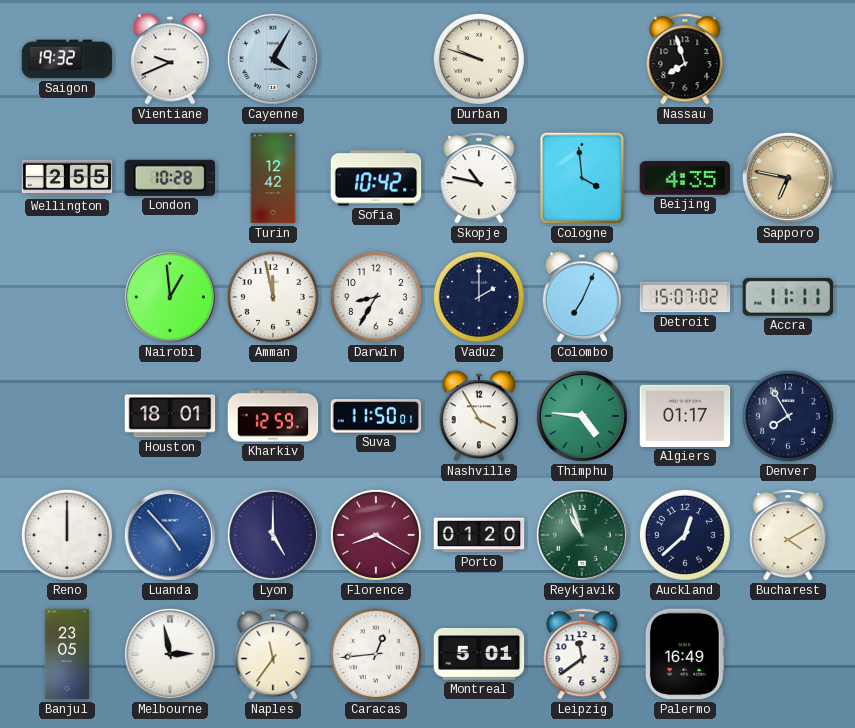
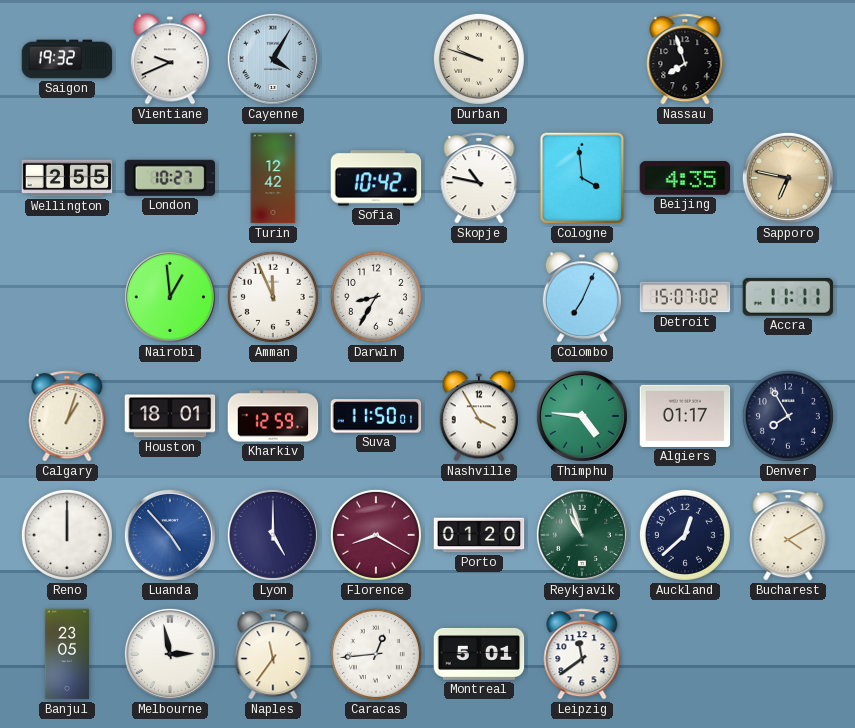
London: 10:28 -> 10:27
Amman: 11:58 -> 11:56
Vaduz: 2:00 -> none
Calgary: none -> 1:03
Palermo: 16:49 -> none
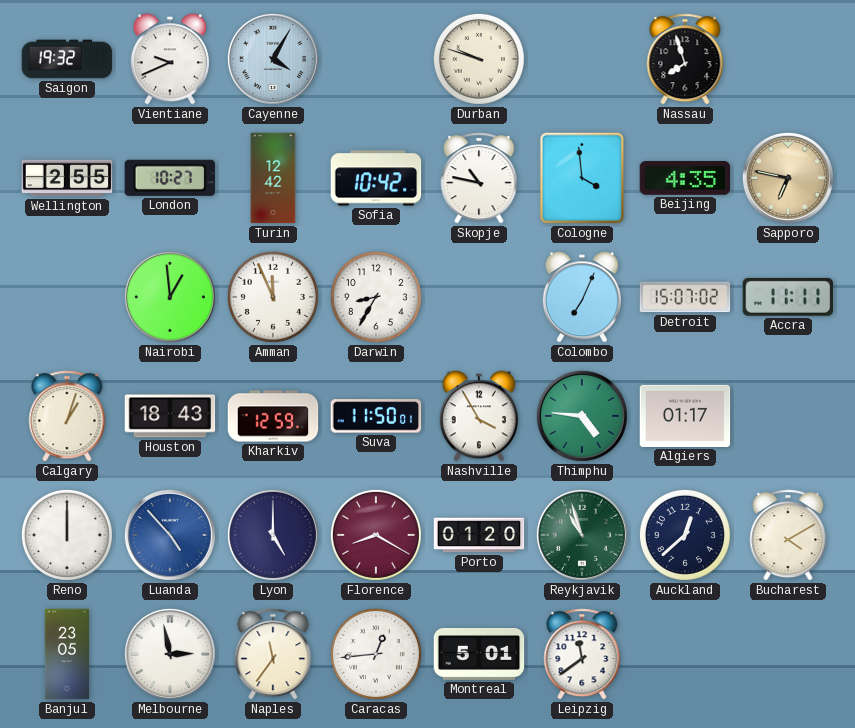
Houston: 18:01 -> 18:43
Denver: 7:55 -> none
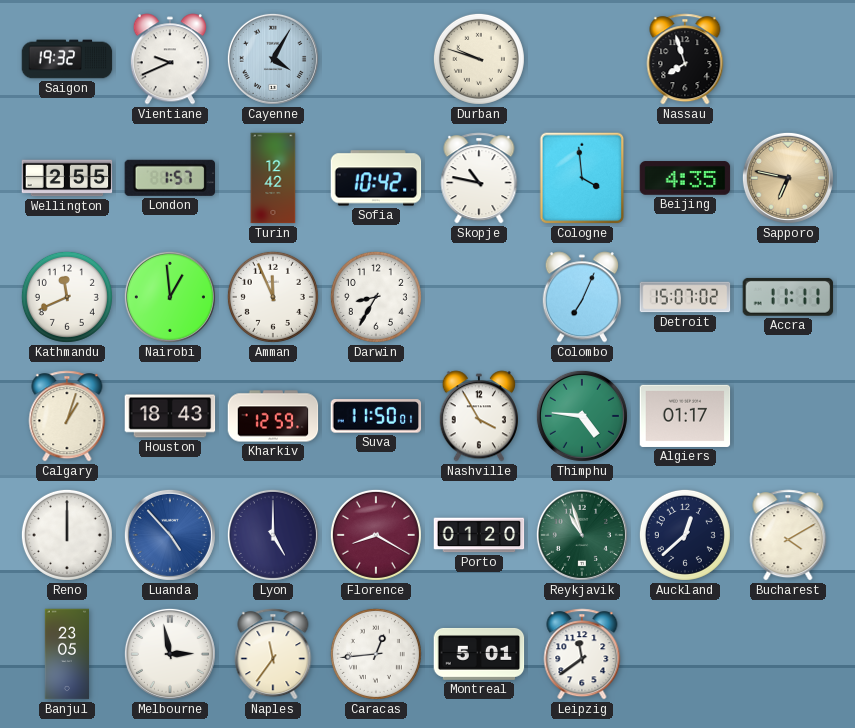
London: 10:27 -> 1:57
Kathmandu: none -> 11:41
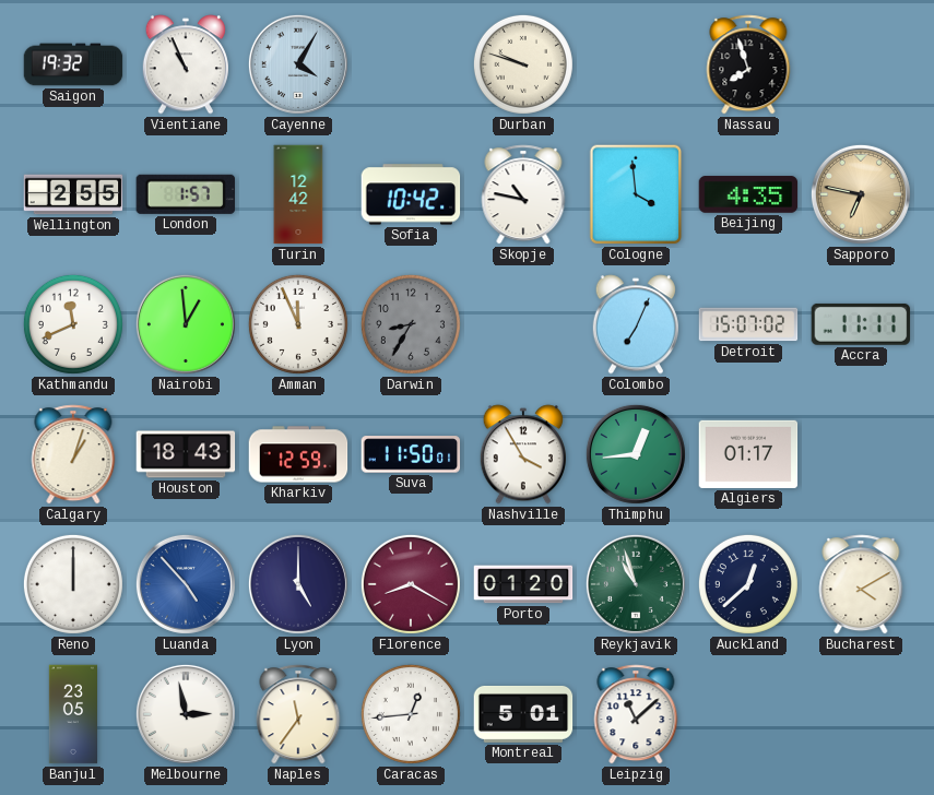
Vientiane: 9:41 -> 10:56
Darwin dial: white -> grey
Thimphu: 4:46 -> 12:44
Leipzig: 11:39 -> 11:08
